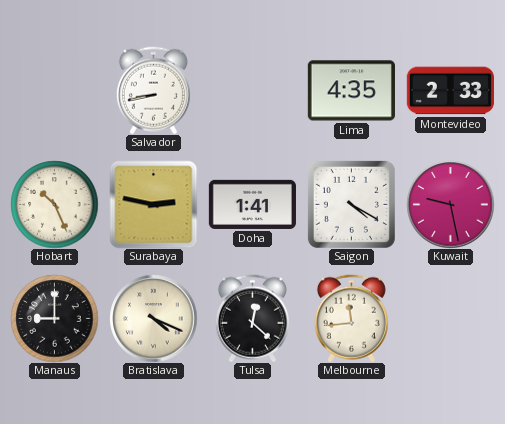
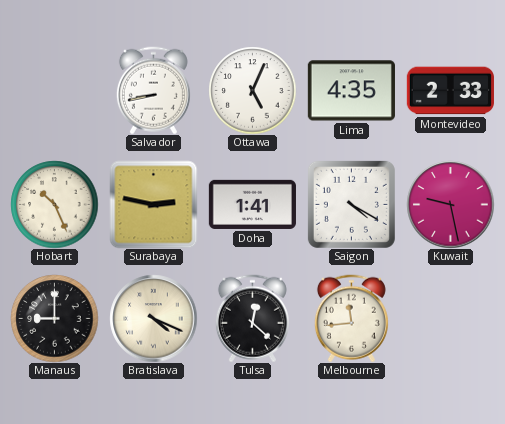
Ottawa: none -> 5:04
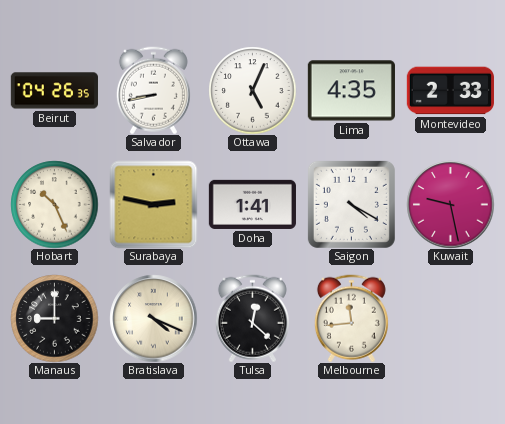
Beirut: none -> 04:26
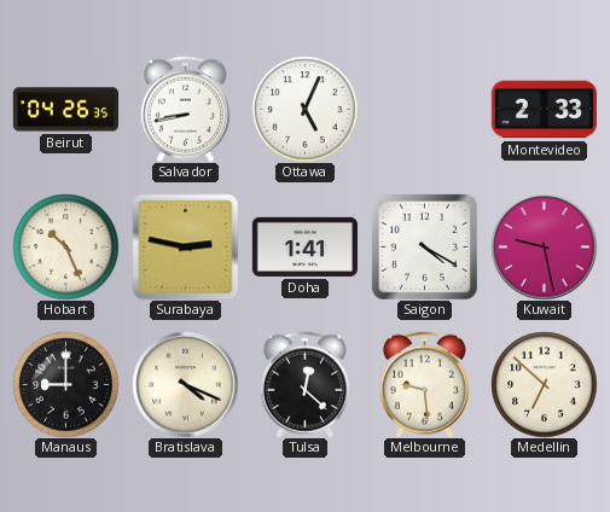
Lima: 4:35 -> none
Melbourne: 11:44 -> 9:29
Medellin: none -> 6:52
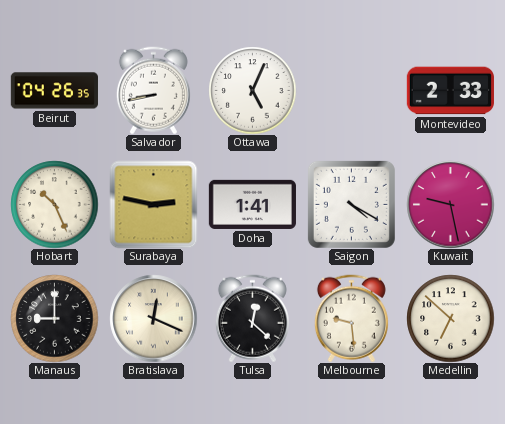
Bratislava: 4:19 -> 12:19
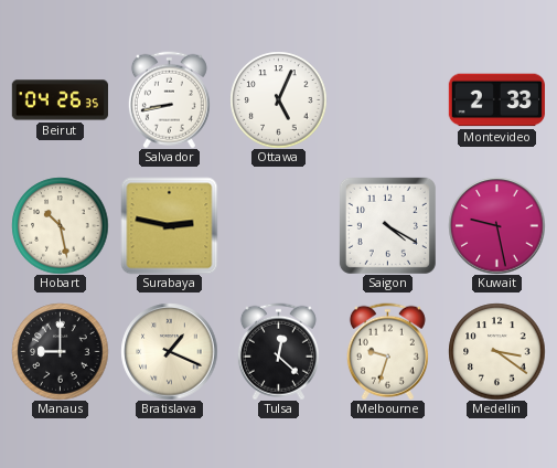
Hobart: 10:26 -> 10:28
Doha: 1:41 -> none
Bratislava: 12:19 -> 1:19
Melbourne: 9:29 -> 9:33
Medellin: 6:52 -> 3:21
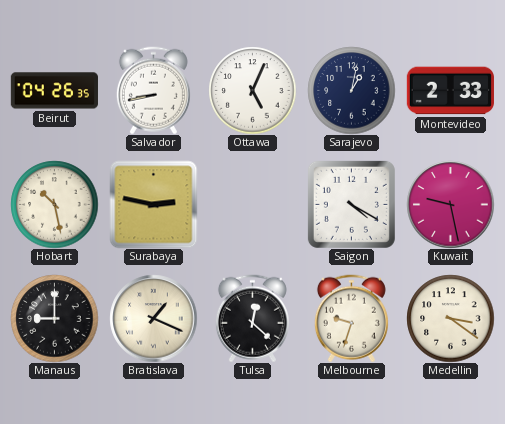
Sarajevo: none -> 1:02
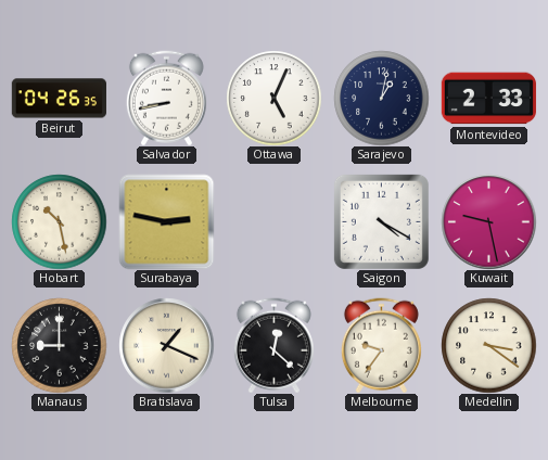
Melbourne: 9:33 -> 9:36
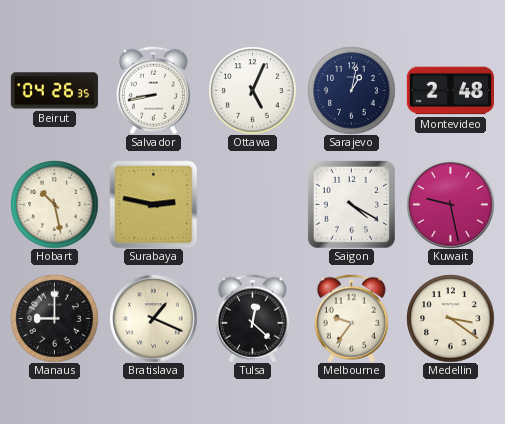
Montevideo: 2:33 -> 2:48
